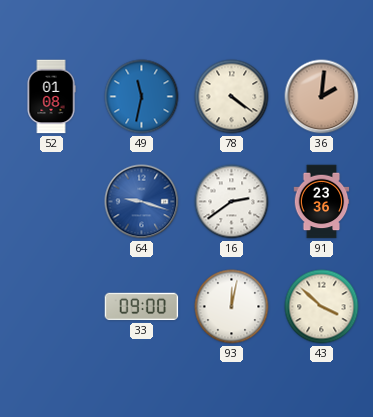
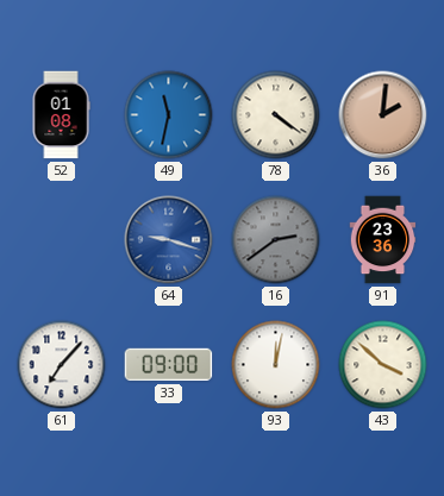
16 dial: white -> grey
61: none -> 7:07
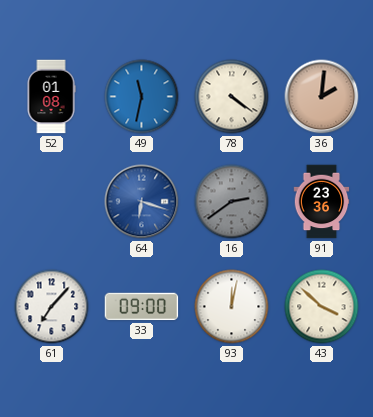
64: 9:18 -> 6:18
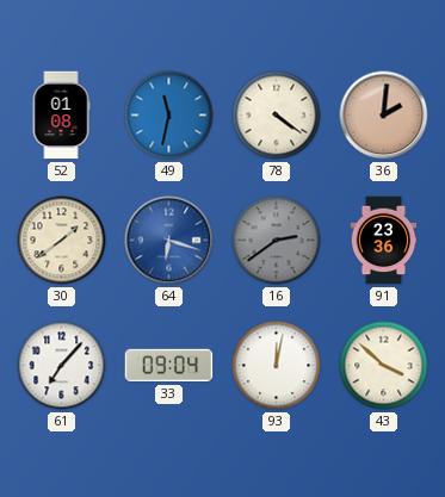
30: none -> 1:39
33: 09:00 -> 09:04
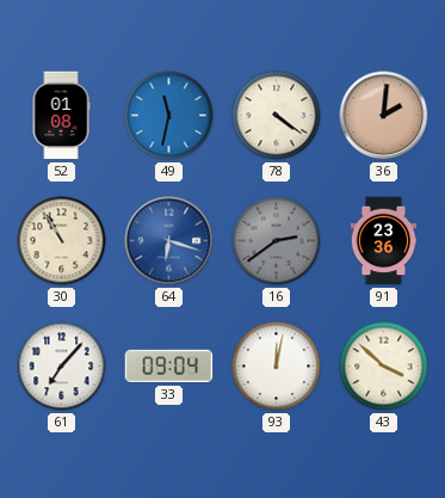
30: 1:39 -> 10:55
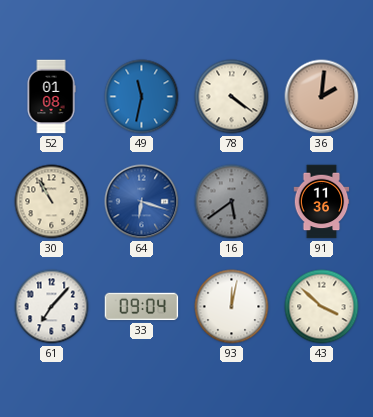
16: 2:39 -> 5:39
91: 23:36 -> 11:36
